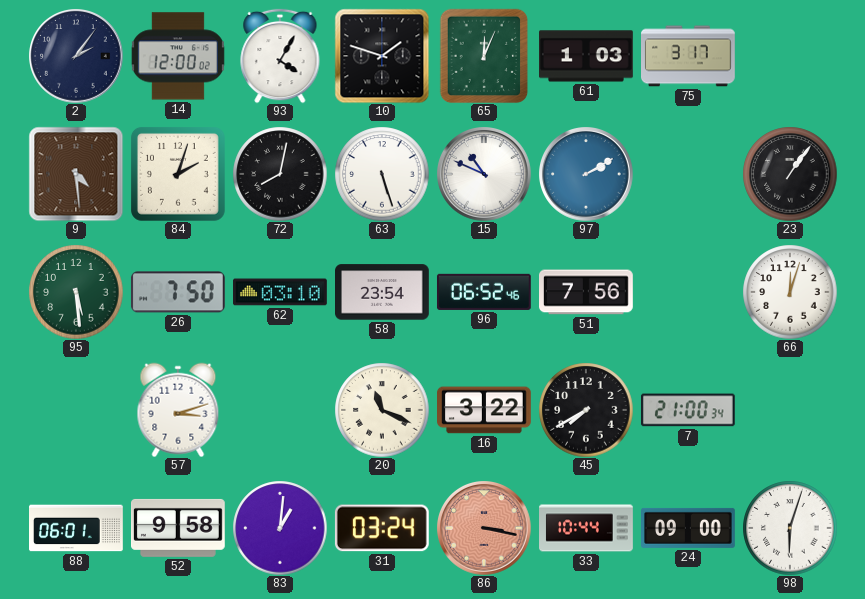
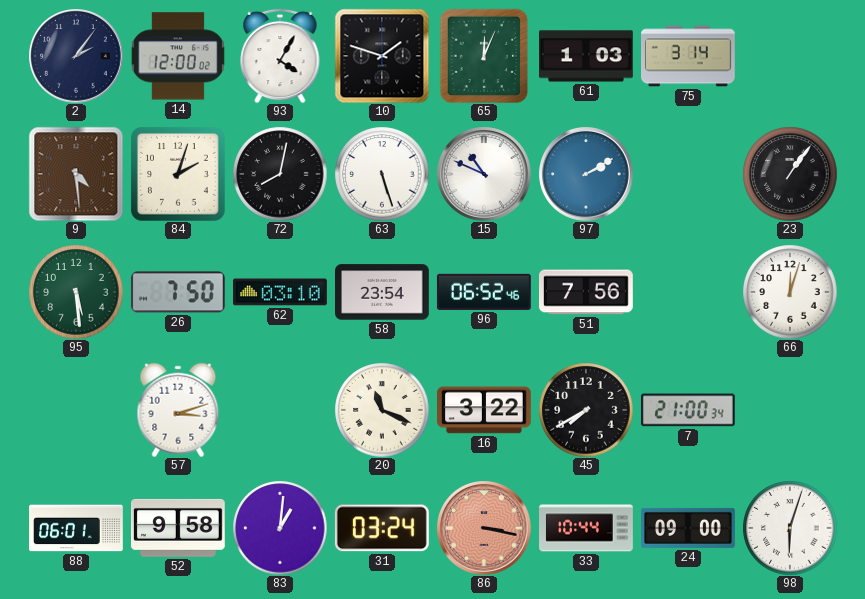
75: 3:17 -> 3:14
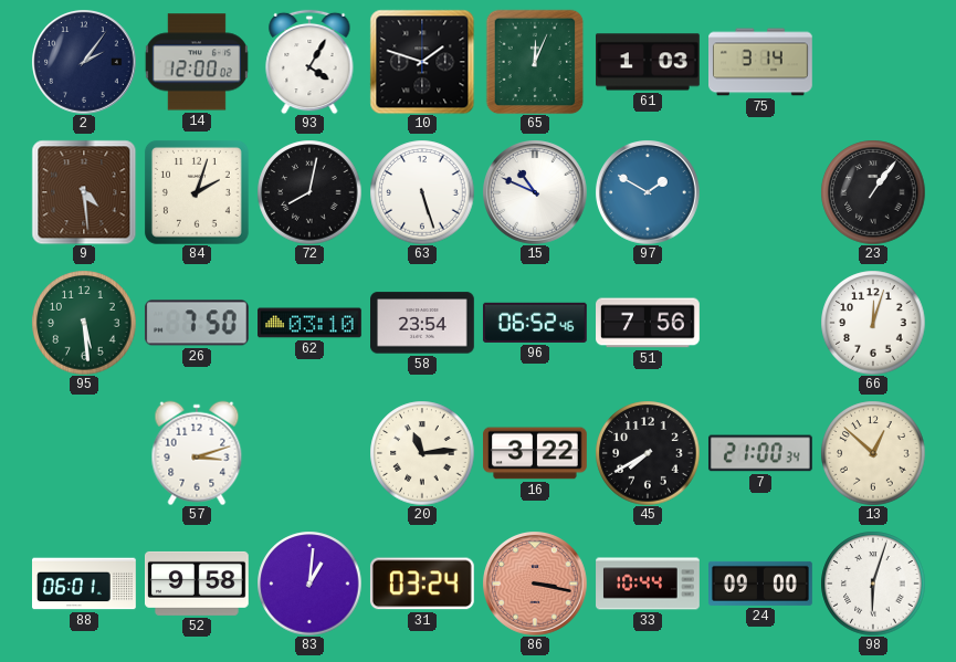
97: 2:10 -> 1:50
20: 11:19 -> 11:14
13: none -> 12:52
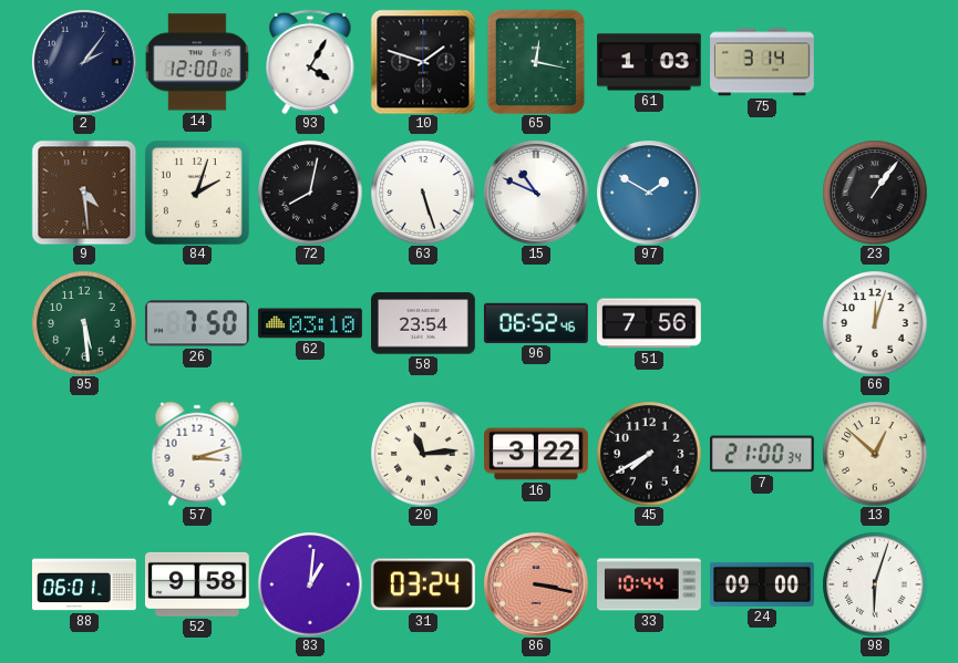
65: 12:04 -> 12:17
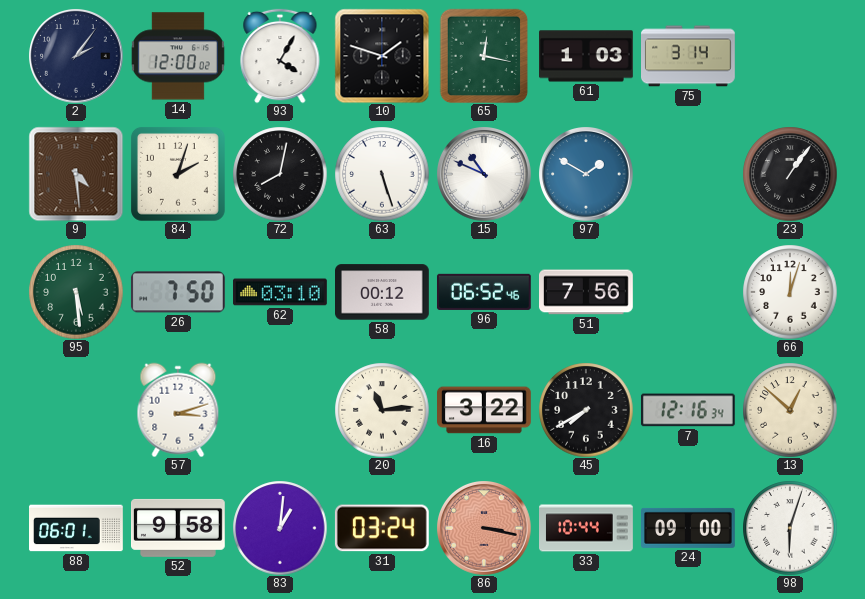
58: 23:54 -> 00:12
7: 21:00 -> 12:16
